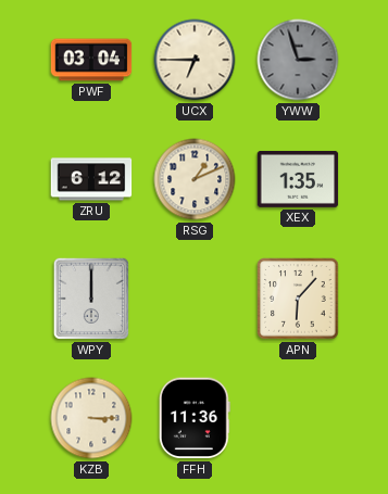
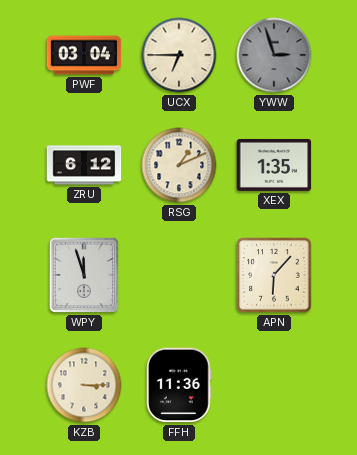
WPY: 12:00 -> 11:57
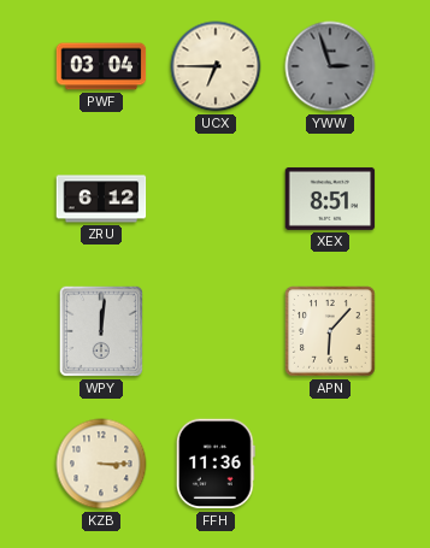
RSG: 1:11 -> none
XEX: 1:35 -> 8:51
WPY: 11:57 -> 12:01
